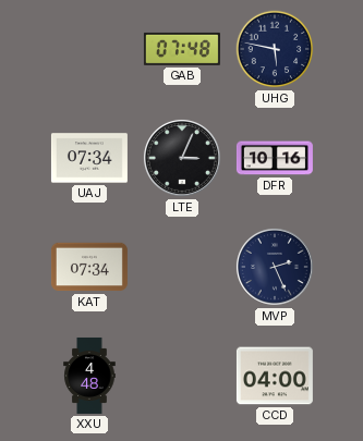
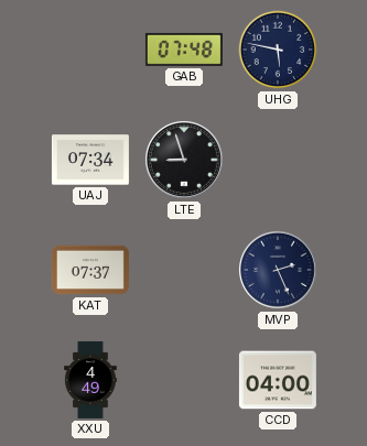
LTE: 3:04 -> 8:57
DFR: 10:16 -> none
KAT: 07:34 -> 07:37
XXU: 4:48 -> 4:49
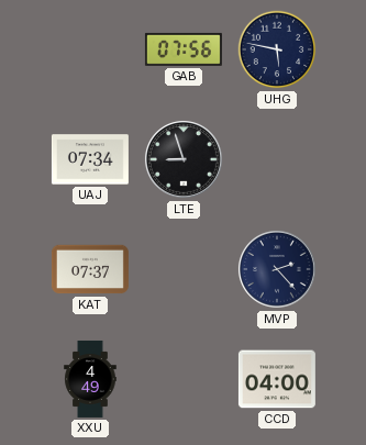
GAB: 07:48 -> 07:56
MVP: 2:26 -> 2:23
